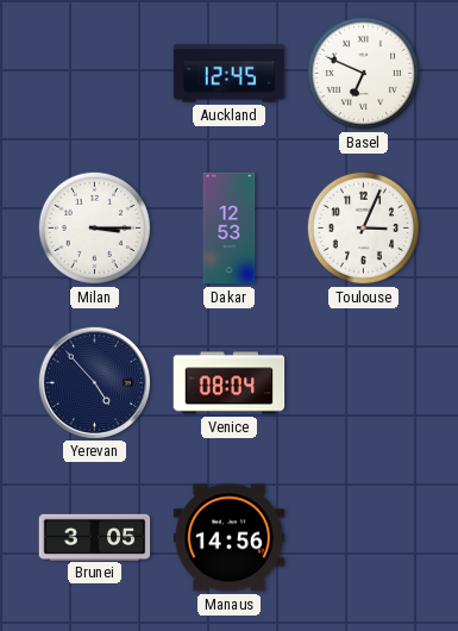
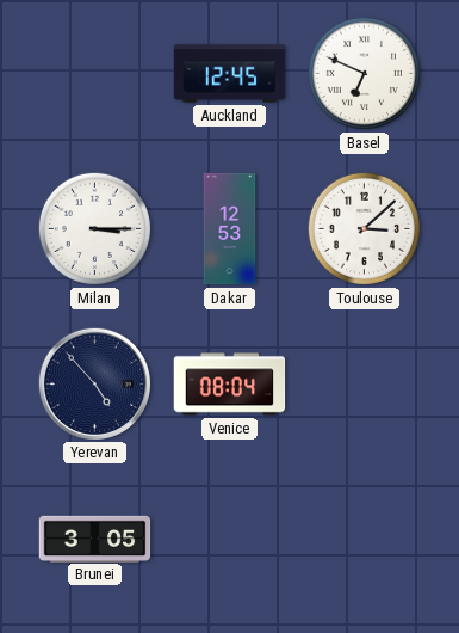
Toulouse: 3:04 -> 3:08
Manaus: 14:56 -> none
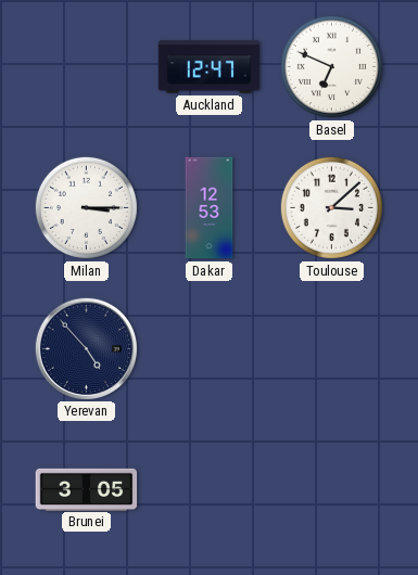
Auckland: 12:45 -> 12:47
Venice: 08:04 -> none
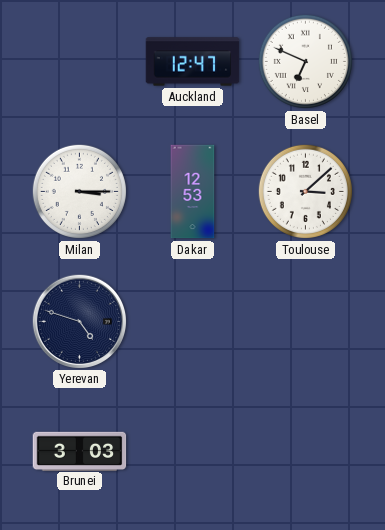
Yerevan: 4:53 -> 4:48
Brunei: 3:05 -> 3:03
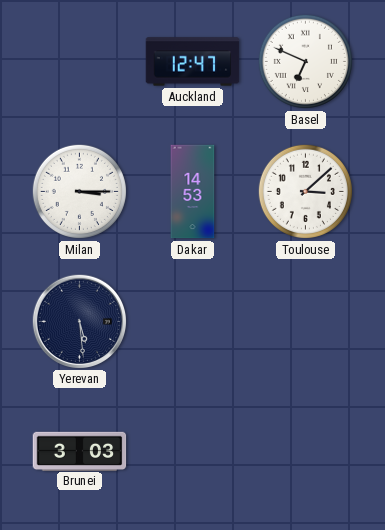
Dakar: 12:53 -> 14:53
Yerevan: 4:48 -> 5:29
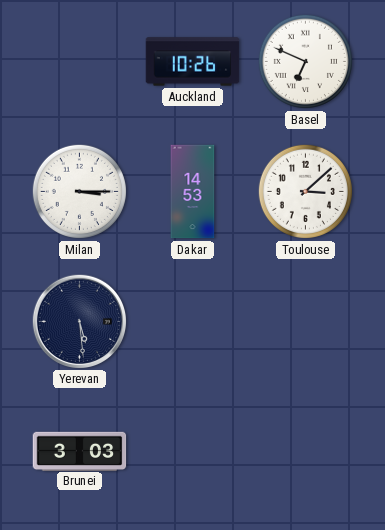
Auckland: 12:47 -> 10:26
